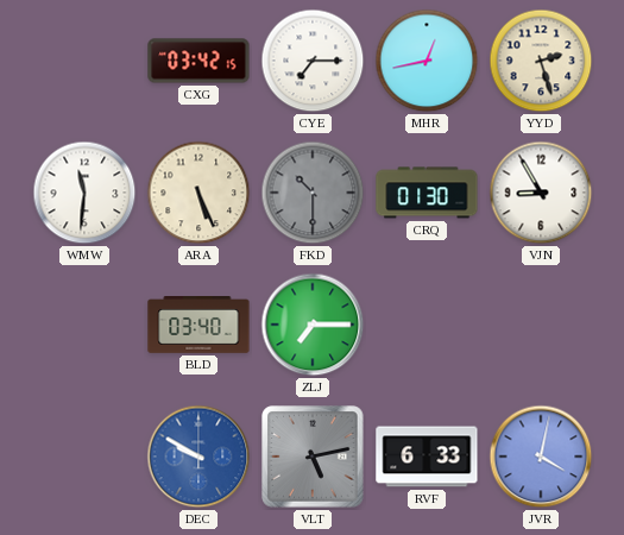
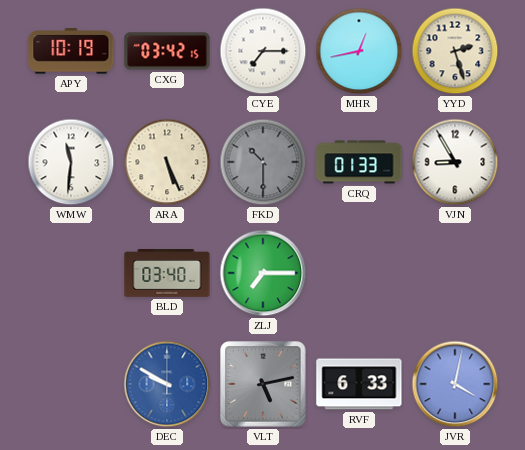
APY: none -> 10:19
CRQ: 01:30 -> 01:33
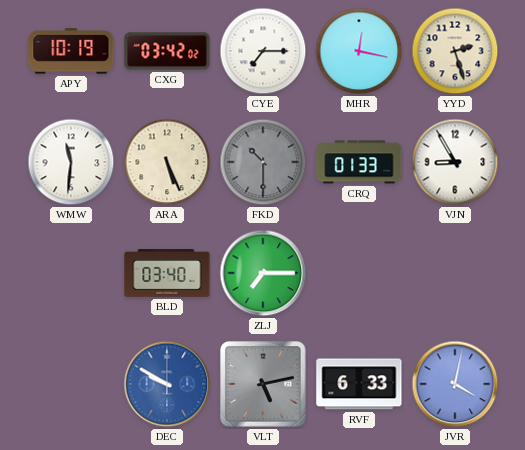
CXG: 03:42:15 -> 03:42:02
MHR: 12:43 -> 12:17
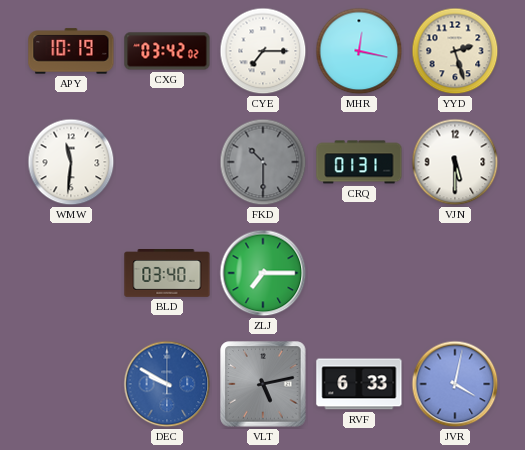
ARA: 5:26 -> none
CRQ: 01:33 -> 01:31
VJN: 8:55 -> 5:30
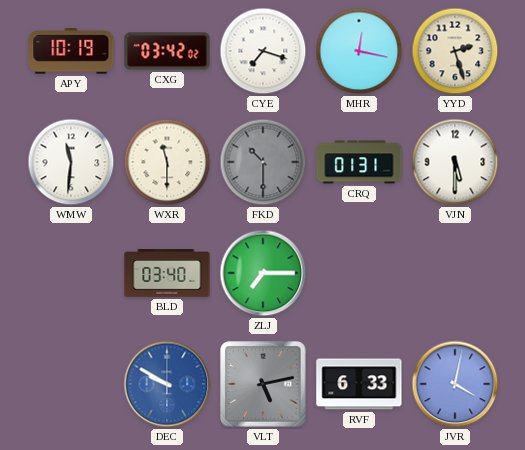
CYE: 7:15 -> 7:18
WXR: none -> 11:30
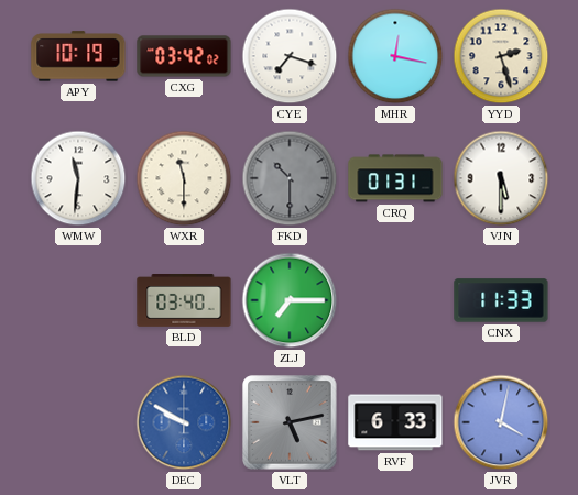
CNX: none -> 11:33
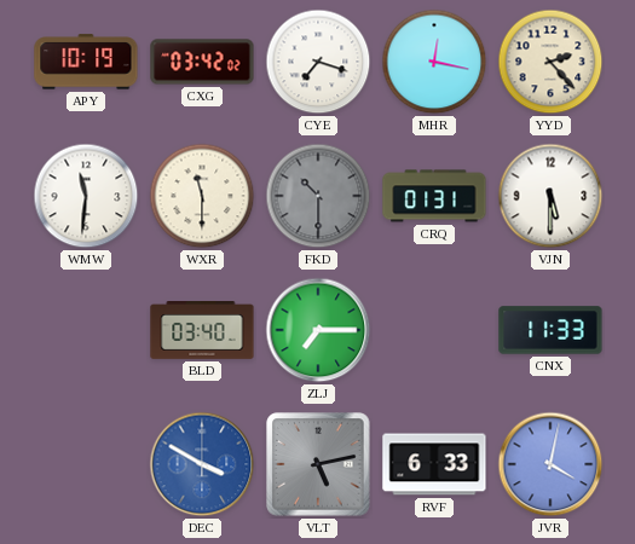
YYD: 2:27 -> 2:23
DEC: 9:50 -> 3:50
